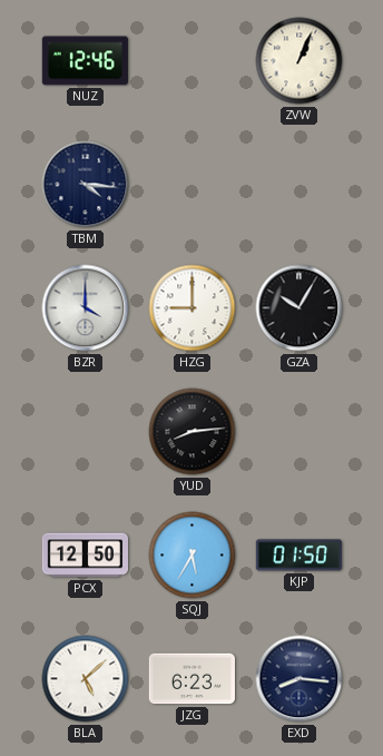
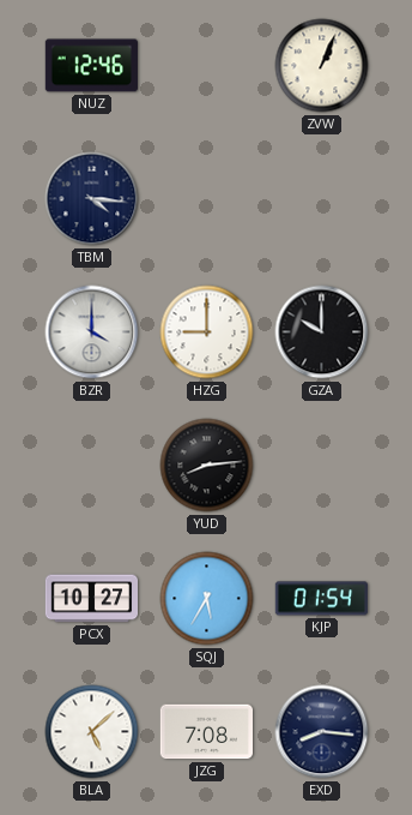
GZA: 10:05 -> 10:00
PCX: 12:50 -> 10:27
KJP: 01:50 -> 01:54
JZG: 6:23 -> 7:08
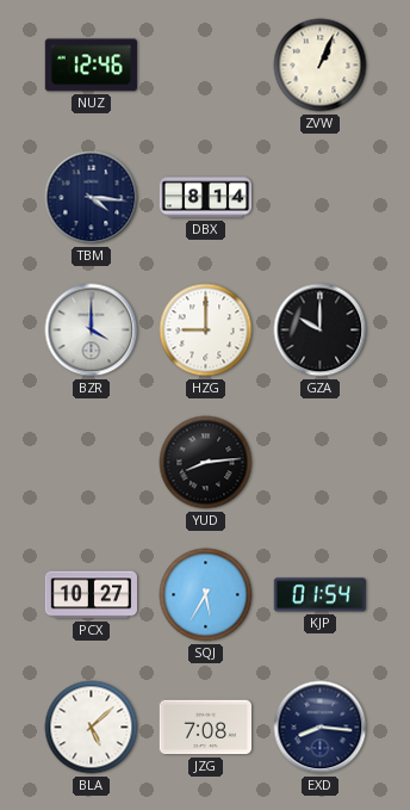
DBX: none -> 8:14
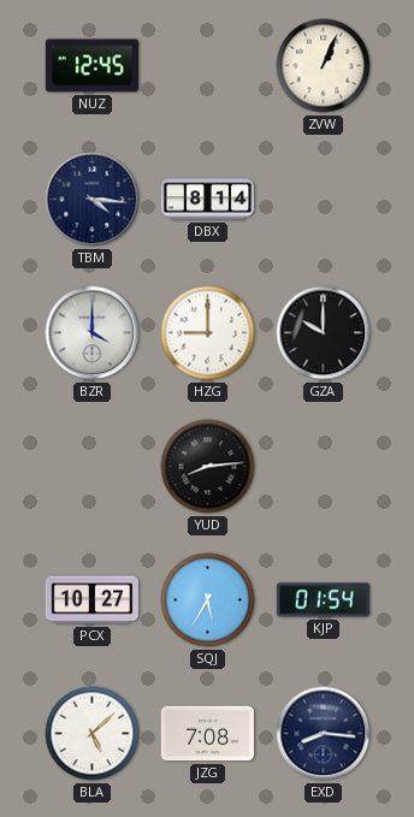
NUZ: 12:46 -> 12:45
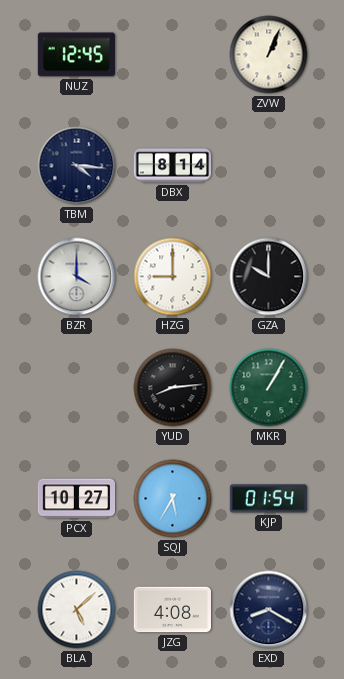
MKR: none -> 1:05
JZG: 7:08 -> 4:08
EXD: 8:16 -> 8:20
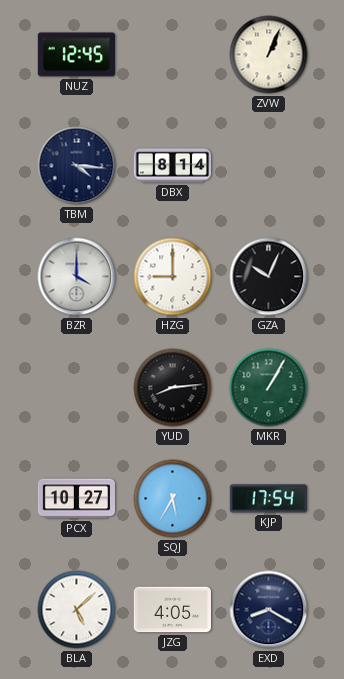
GZA: 10:00 -> 10:04
KJP: 01:54 -> 17:54
JZG: 4:08 -> 4:05
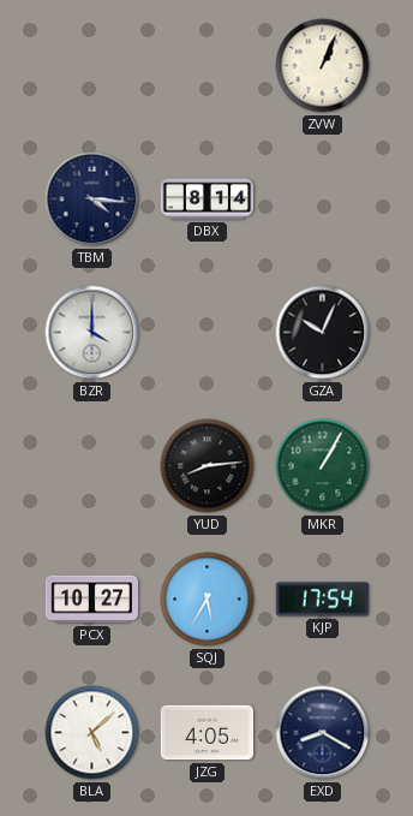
NUZ: 12:45 -> none
HZG: 9:00 -> none
